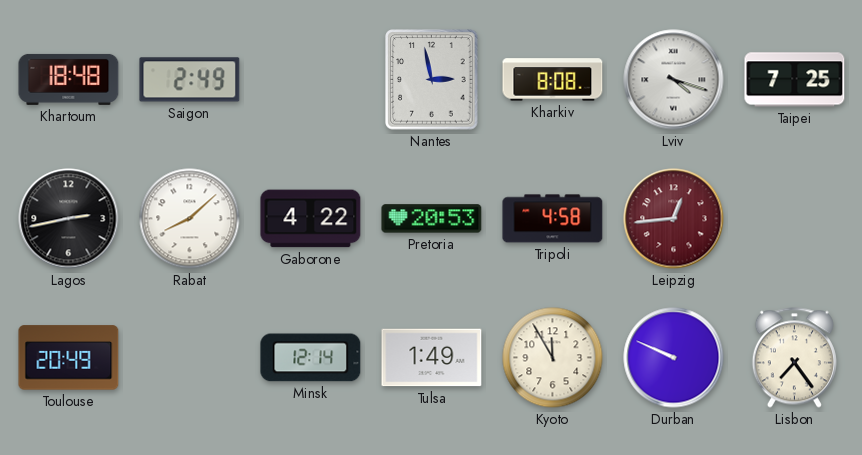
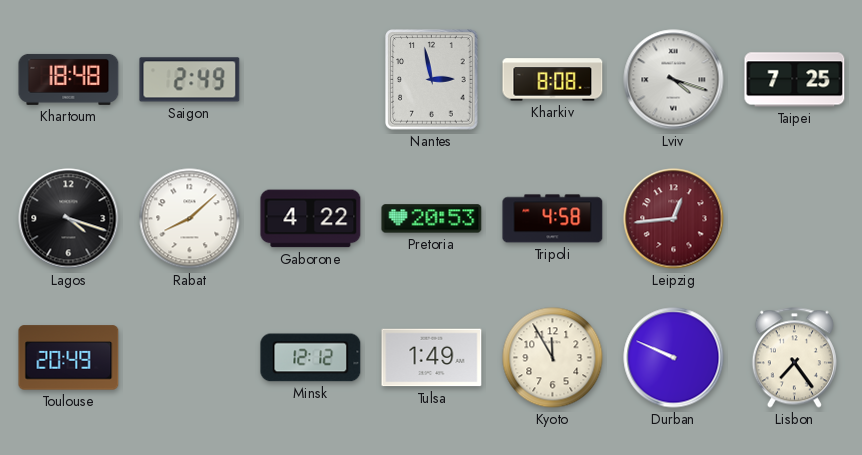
Lagos: 2:43 -> 4:18
Minsk: 12:14 -> 12:12
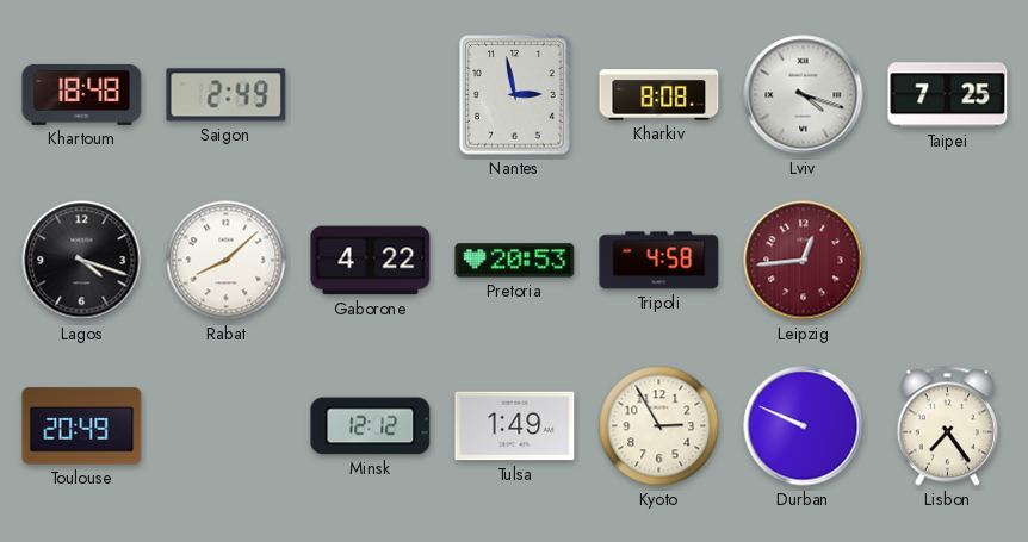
Kyoto: 11:55 -> 2:55
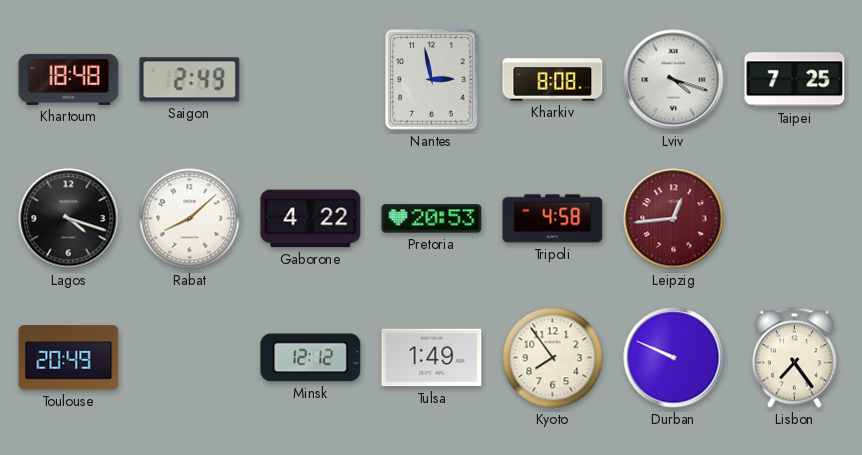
Kyoto: 2:55 -> 7:54
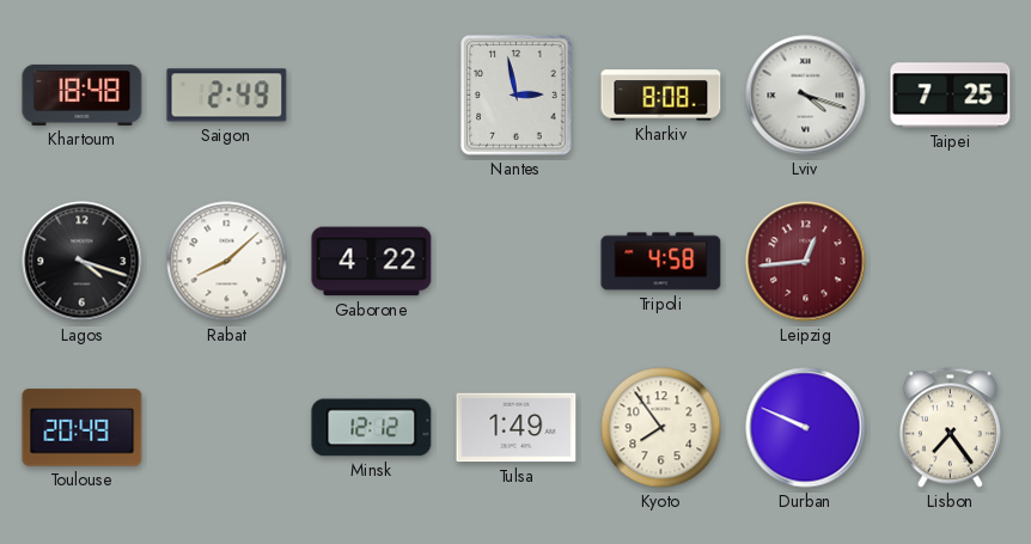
Pretoria: 20:53 -> none
